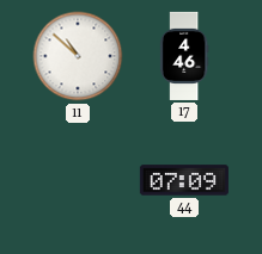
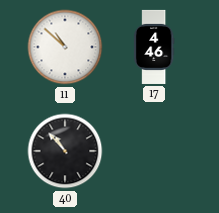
40: none -> 10:53
44: 07:09 -> none
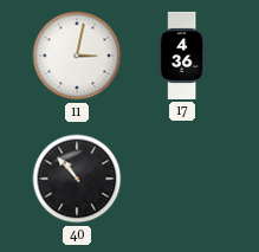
11: 10:52 -> 3:02
17: 4:46 -> 4:36
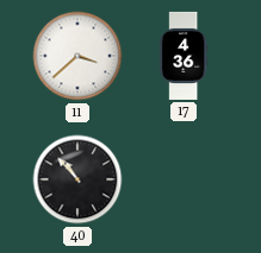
11: 3:02 -> 3:38
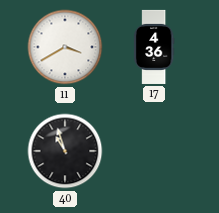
11: 3:38 -> 3:40
40: 10:53 -> 10:57
